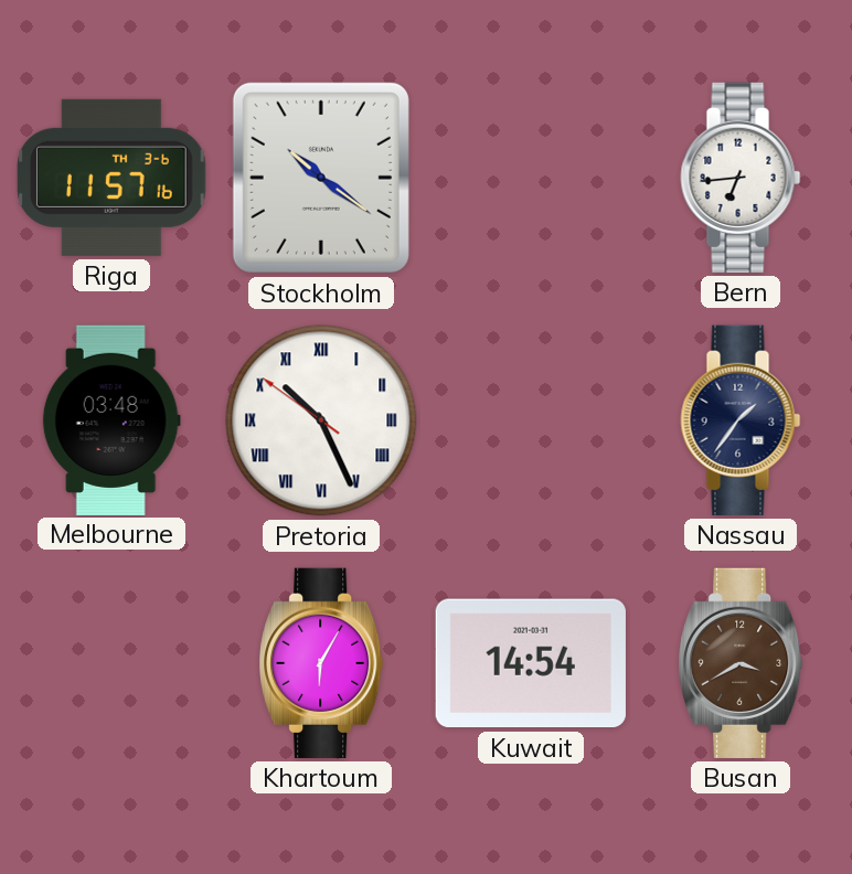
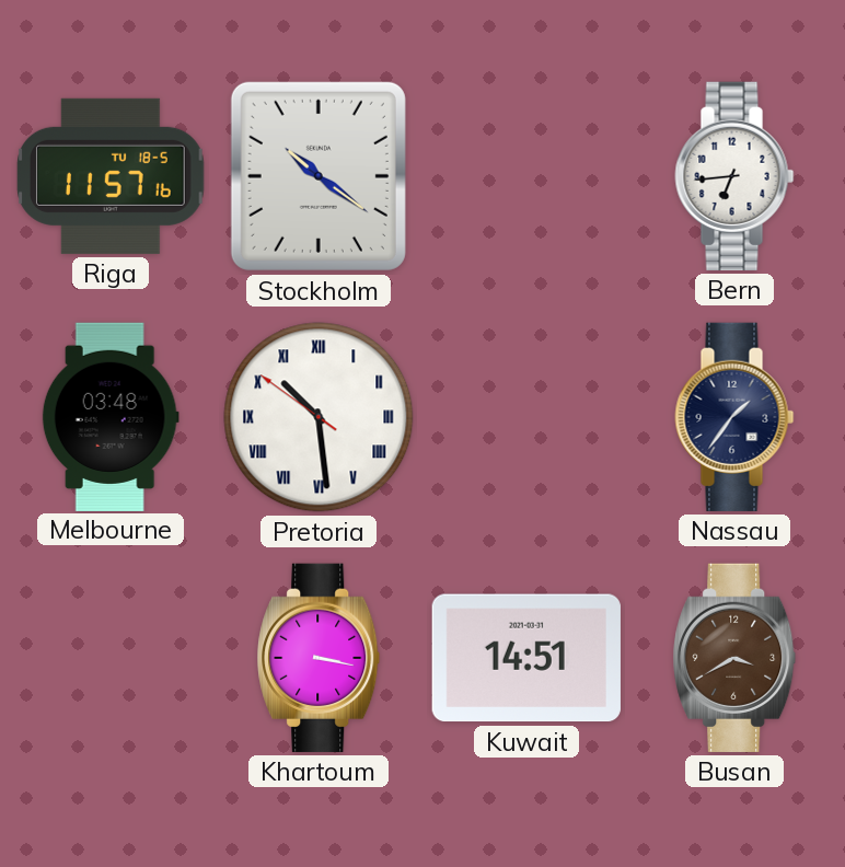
Riga date: TH 3-6 -> TU 18-5
Pretoria: 10:25 -> 10:28
Khartoum: 6:05 -> 3:17
Kuwait: 14:54 -> 14:51
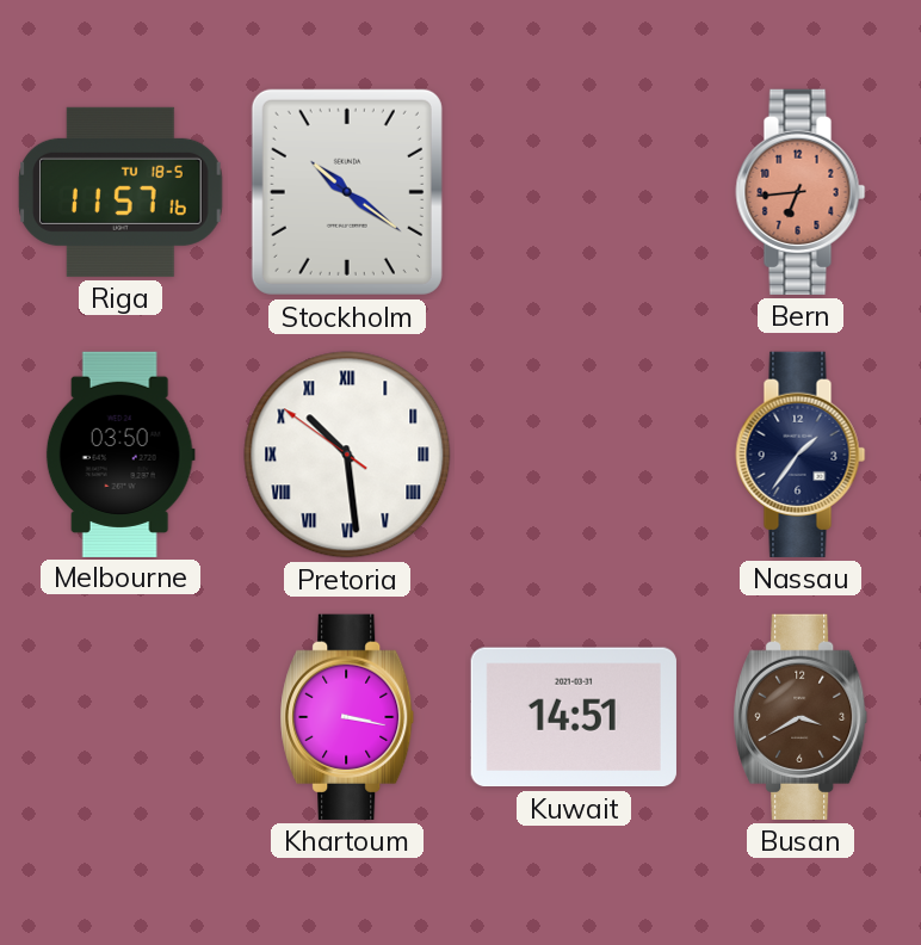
Bern dial: white -> salmon
Melbourne: 03:48 -> 03:50
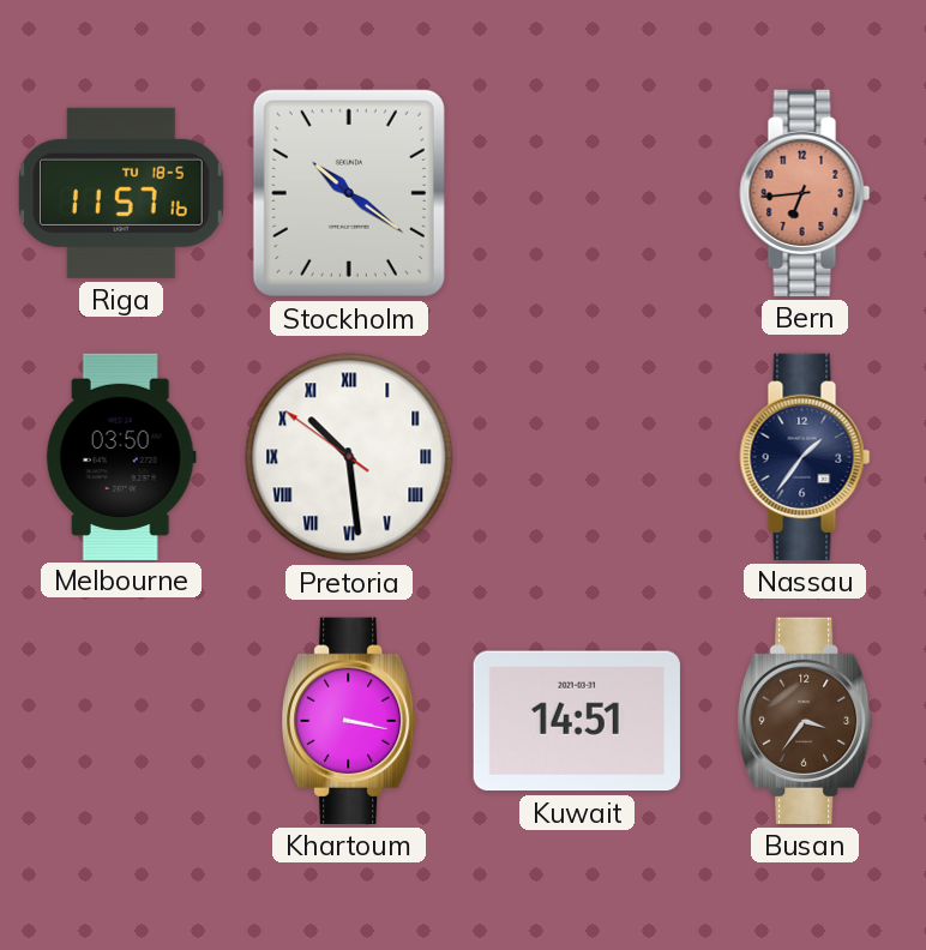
Busan: 3:40 -> 3:36
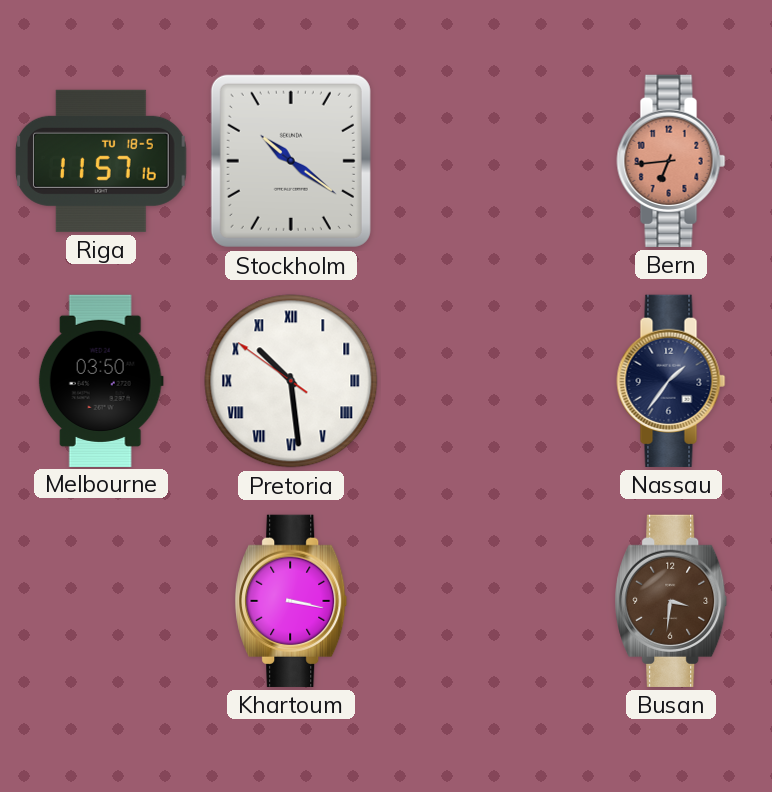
Kuwait: 14:51 -> none
Busan: 3:36 -> 3:31
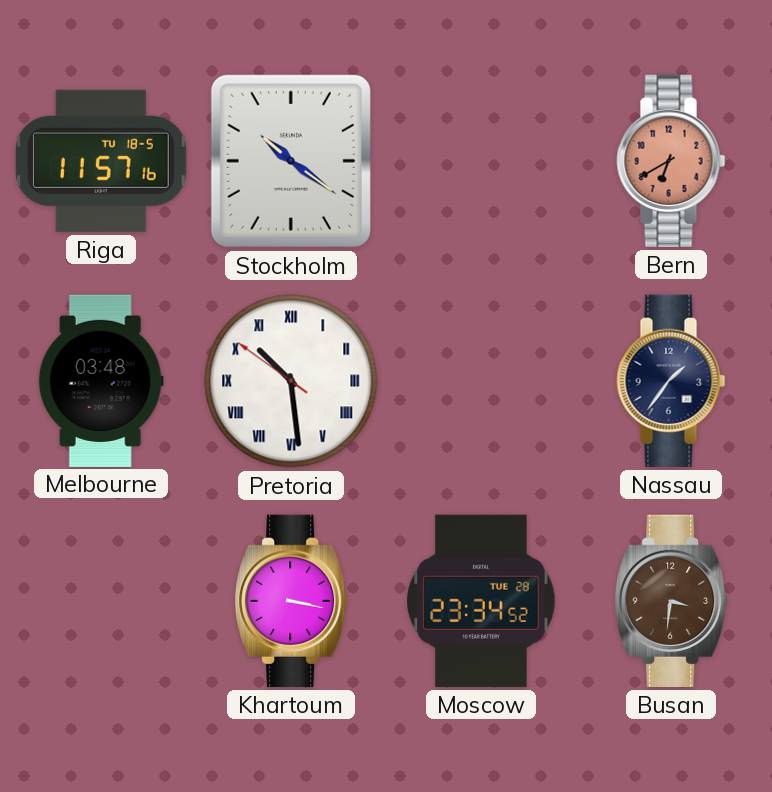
Bern: 6:44 -> 6:40
Melbourne: 03:50 -> 03:48
Moscow: none -> 23:34
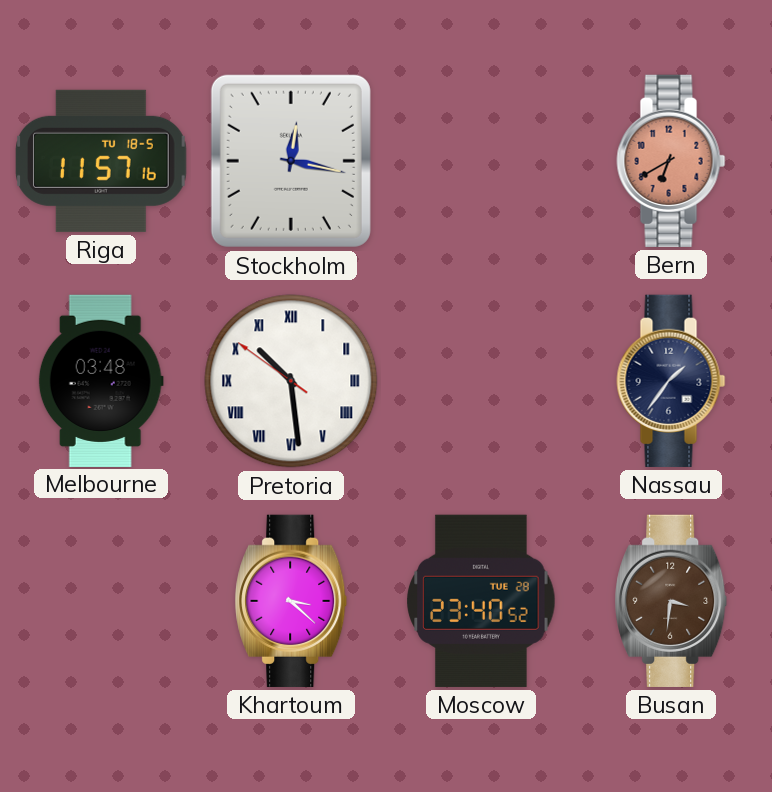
Stockholm: 10:21 -> 12:17
Khartoum: 3:17 -> 3:22
Moscow: 23:34 -> 23:40
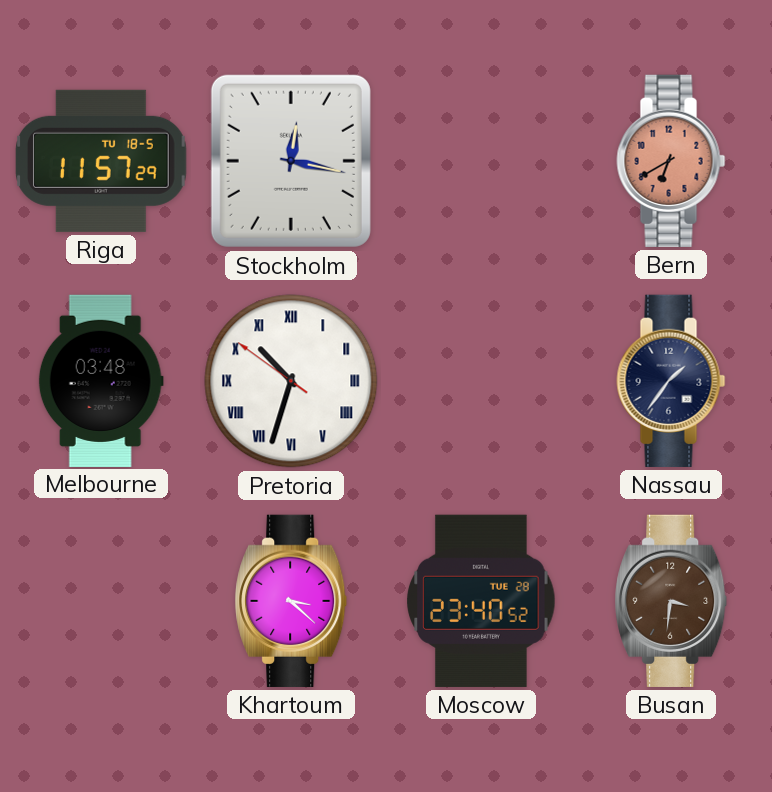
Riga: 11:57:16 -> 11:57:29
Pretoria: 10:28 -> 10:32
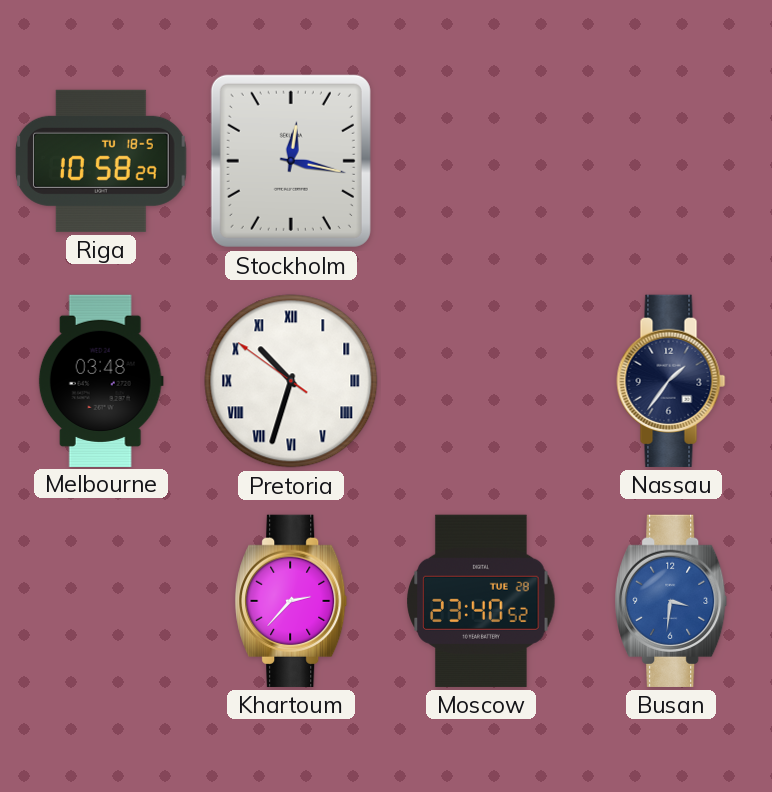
Riga: 11:57 -> 10:58
Bern: 6:40 -> none
Khartoum: 3:22 -> 2:37
Busan dial: brown -> blue
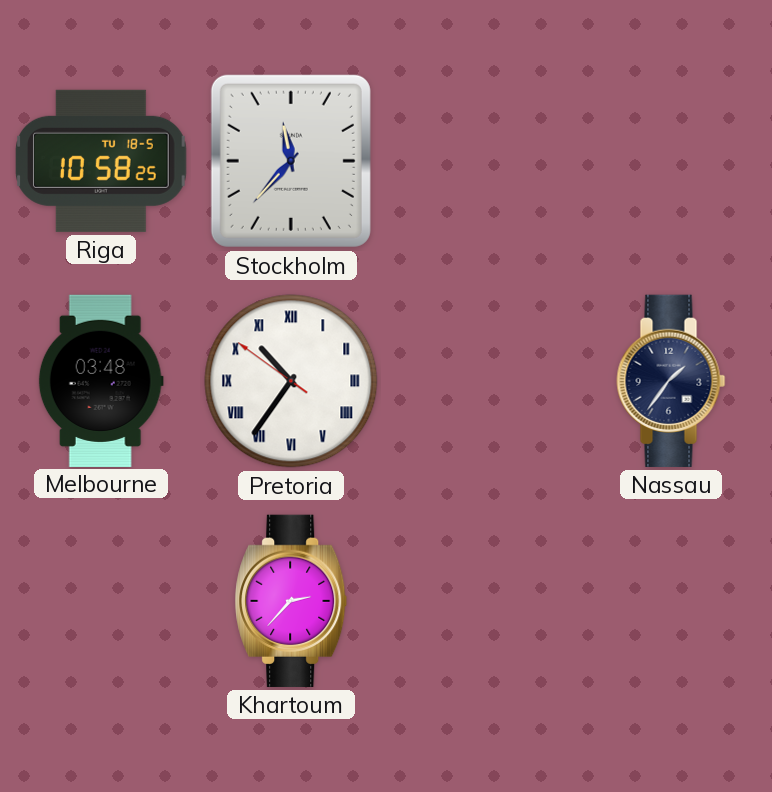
Riga: 10:58:29 -> 10:58:25
Stockholm: 12:17 -> 11:37
Pretoria: 10:32 -> 10:35
Moscow: 23:40 -> none
Busan: 3:31 -> none
